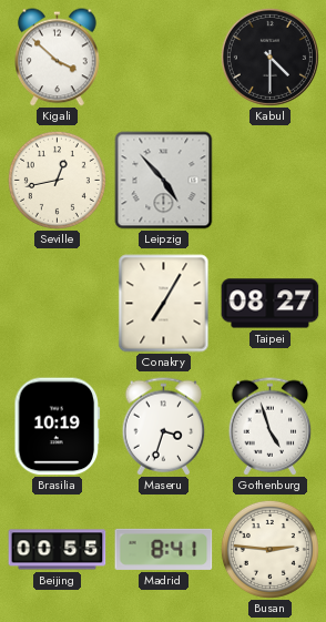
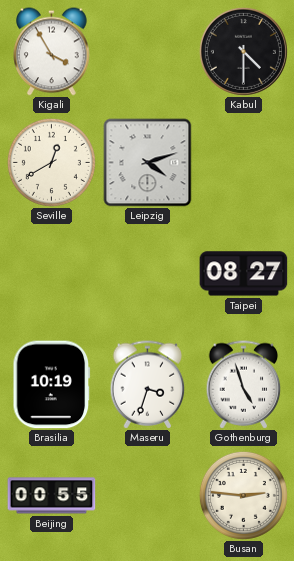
Kigali: 3:52 -> 3:55
Seville: 12:43 -> 12:40
Leipzig: 4:53 -> 4:12
Conakry: 7:05 -> none
Madrid: 8:41 -> none
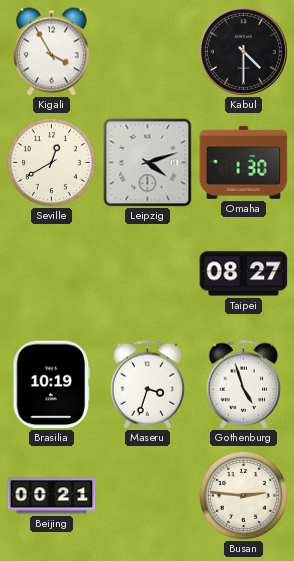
Omaha: none -> 1:30
Beijing: 00:55 -> 00:21
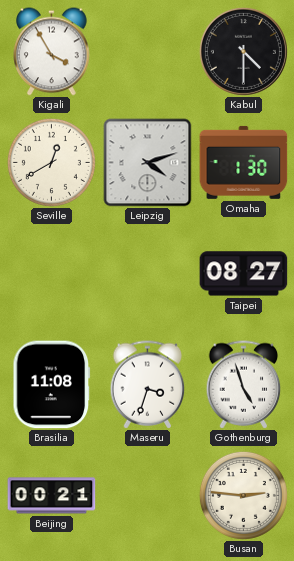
Brasilia: 10:19 -> 11:08
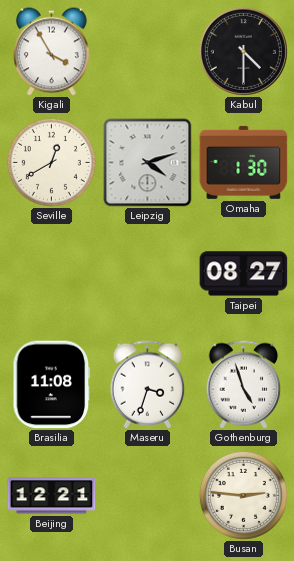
Beijing: 00:21 -> 12:21
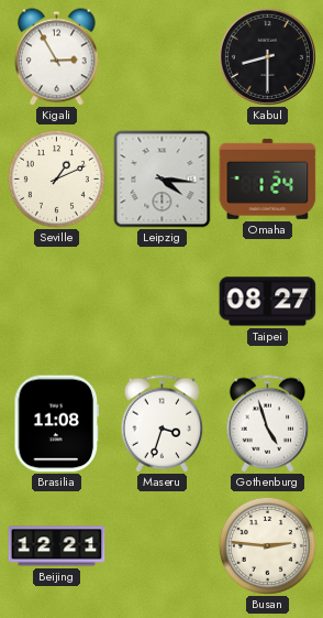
Kigali: 3:55 -> 2:55
Kabul: 4:30 -> 8:30
Seville: 12:40 -> 1:11
Leipzig: 4:12 -> 4:16
Omaha: 1:30 -> 1:24
